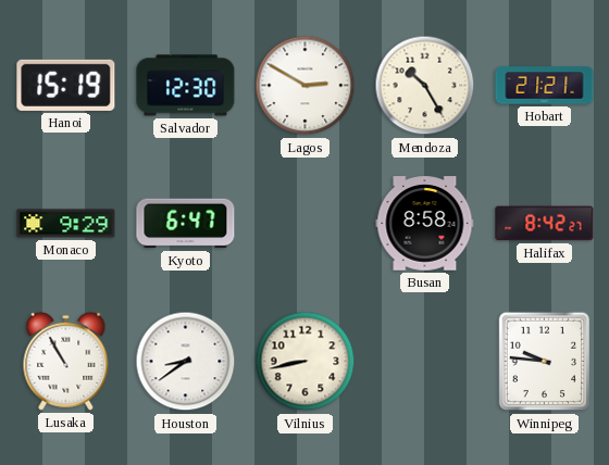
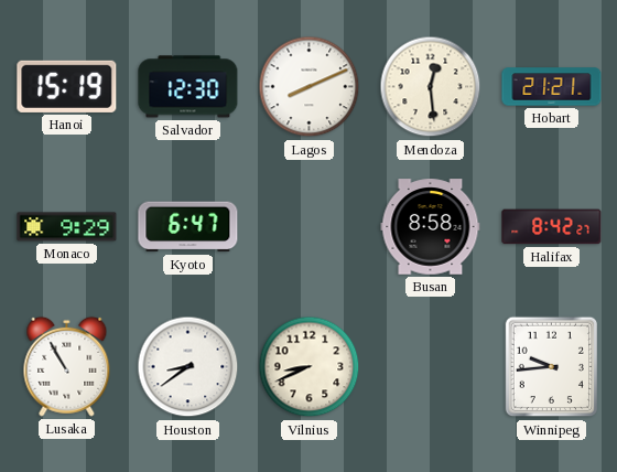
Lagos: 2:50 -> 8:11
Mendoza: 10:25 -> 12:29
Vilnius: 8:43 -> 8:41
Winnipeg: 9:46 -> 9:44
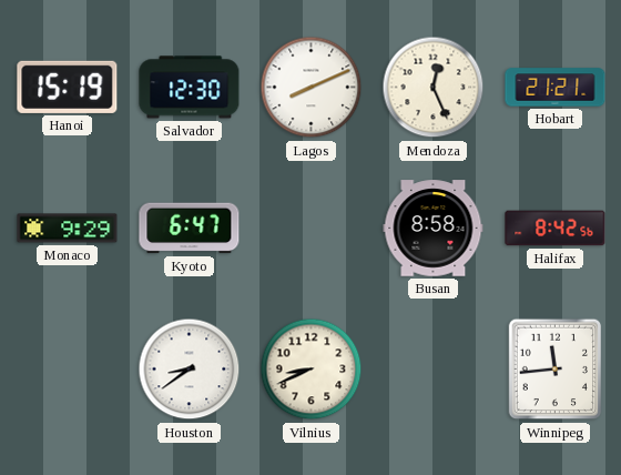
Mendoza: 12:29 -> 12:26
Halifax: 8:42:27 -> 8:42:56
Lusaka: 10:55 -> none
Winnipeg: 9:44 -> 11:44
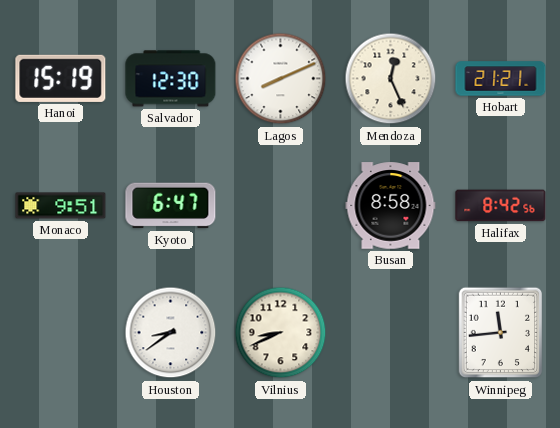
Monaco: 9:29 -> 9:51
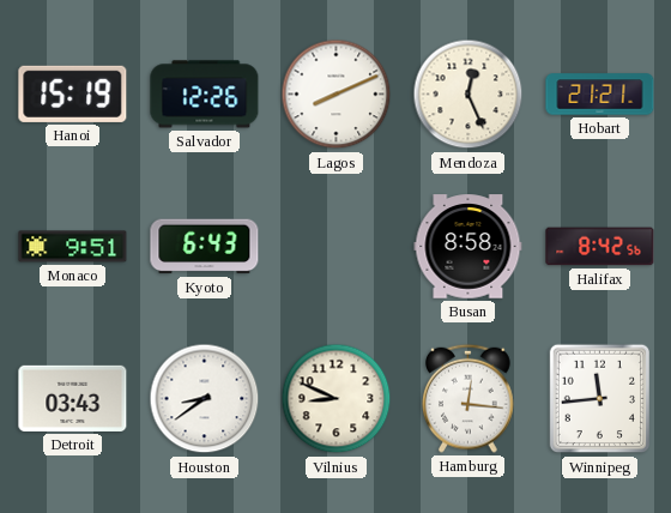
Salvador: 12:30 -> 12:26
Kyoto: 6:47 -> 6:43
Detroit: none -> 03:43
Vilnius: 8:41 -> 8:49
Hamburg: none -> 12:16
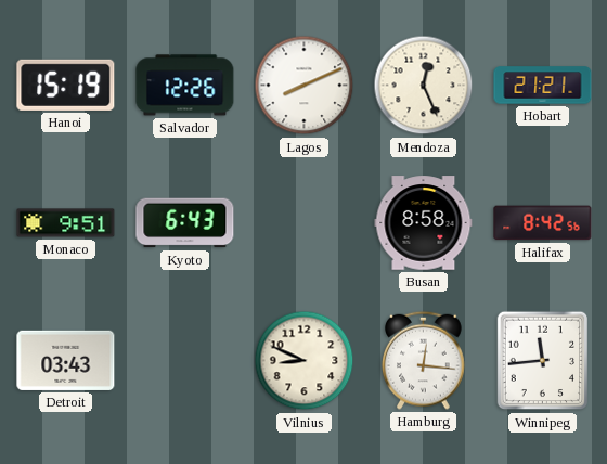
Houston: 8:39 -> none
